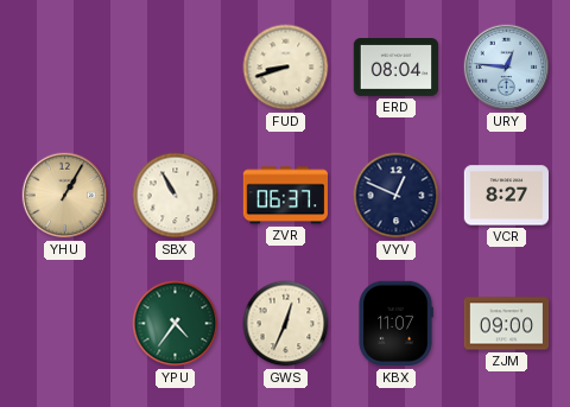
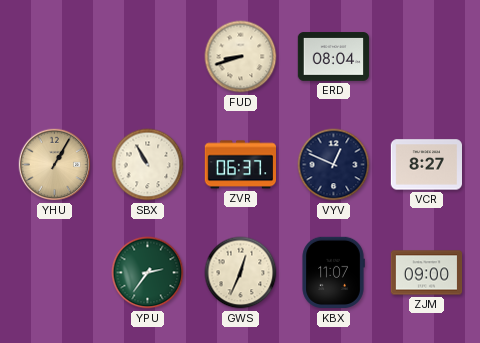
URY: 12:46 -> none
YPU: 4:36 -> 2:36
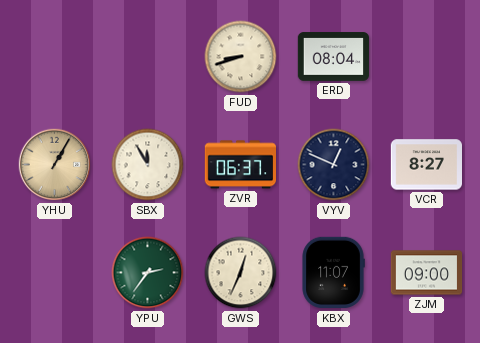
SBX: 10:55 -> 11:55
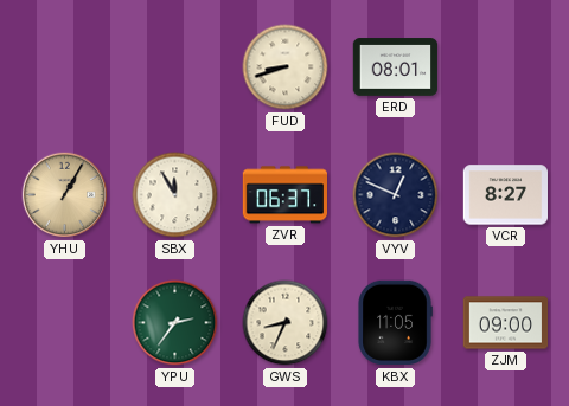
ERD: 08:04 -> 08:01
GWS: 12:34 -> 8:34
KBX: 11:07 -> 11:05
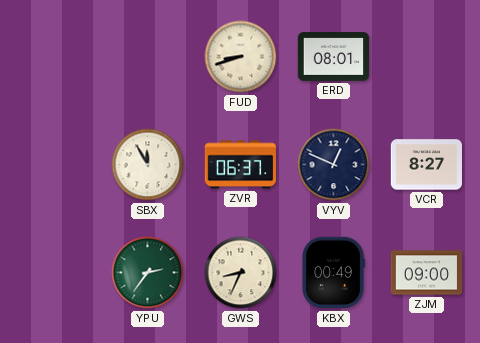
YHU: 1:05 -> none
KBX: 11:05 -> 00:49
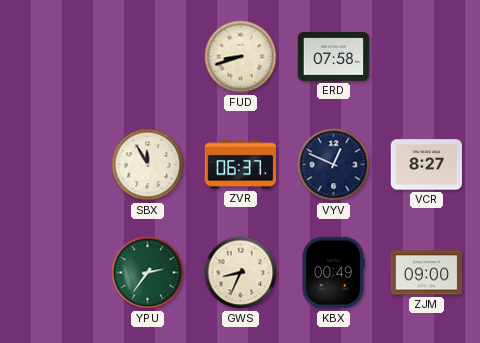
ERD: 08:01 -> 07:58
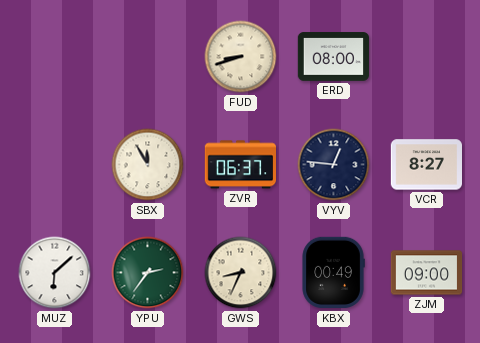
ERD: 07:58 -> 08:00
VYV: 12:49 -> 12:46
MUZ: none -> 6:08
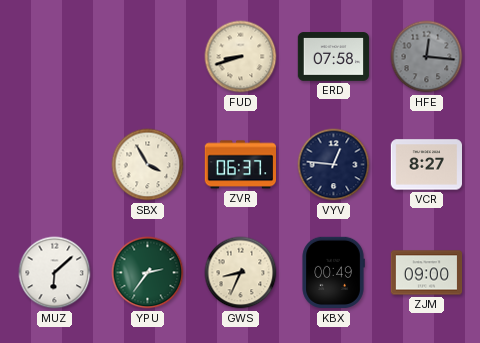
ERD: 08:00 -> 07:58
HFE: none -> 12:16
SBX: 11:55 -> 3:55
